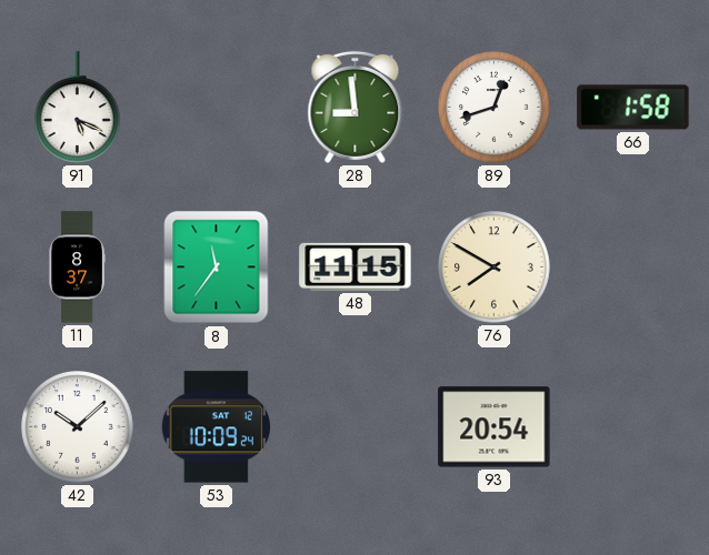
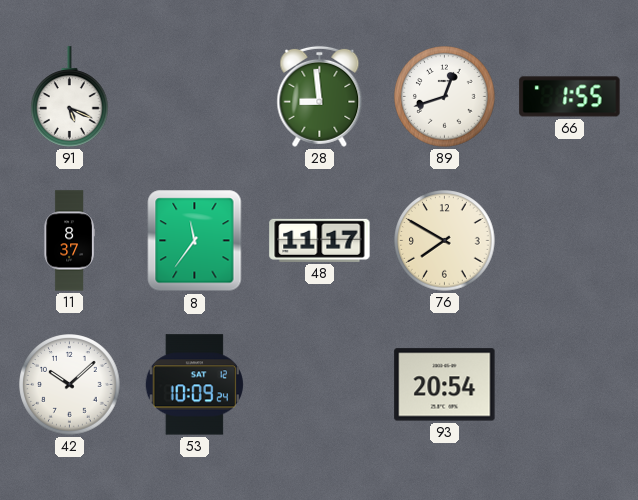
66: 1:58 -> 1:55
48: 11:15 -> 11:17
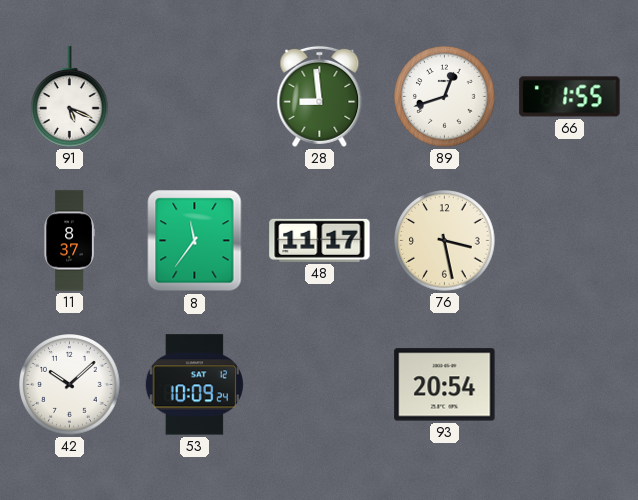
76: 7:50 -> 3:28
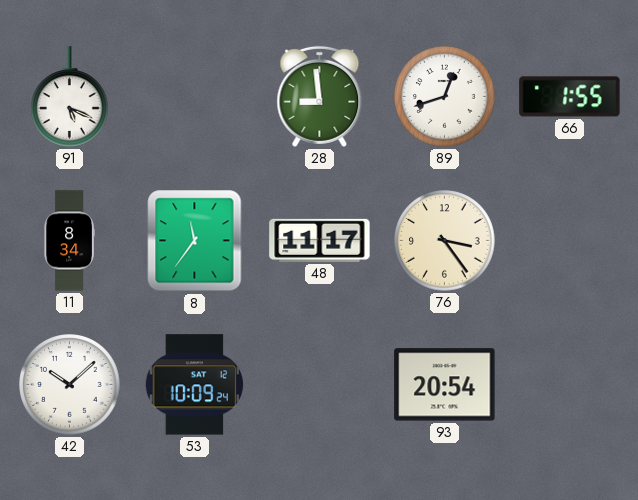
11: 8:37 -> 8:34
76: 3:28 -> 3:24
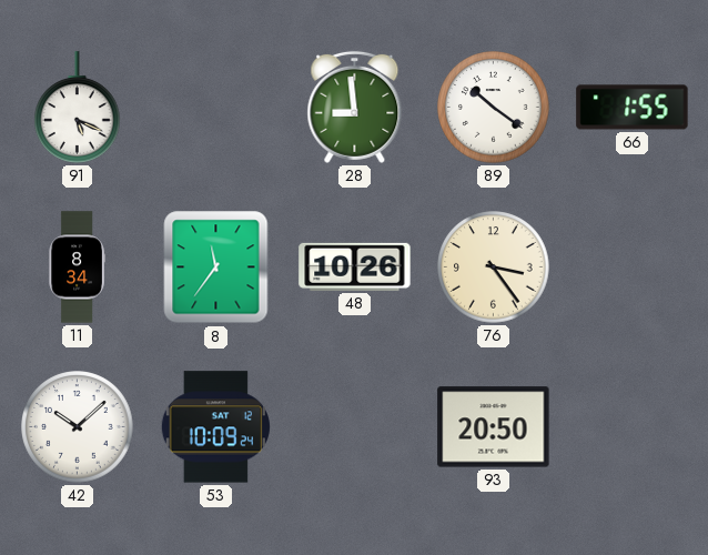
89: 12:42 -> 10:21
48: 11:17 -> 10:26
93: 20:54 -> 20:50
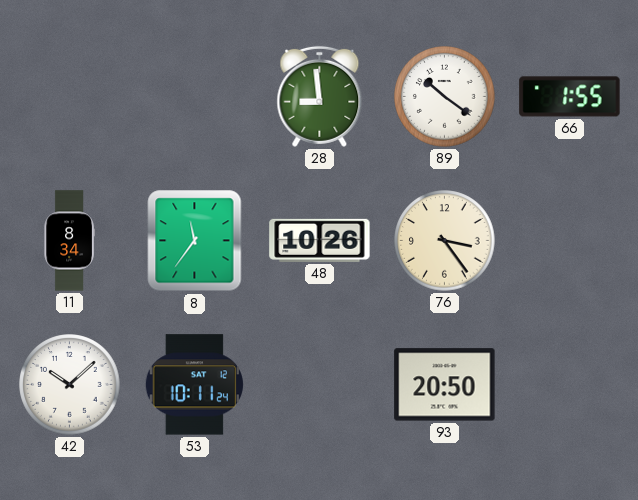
91: 5:19 -> none
53: 10:09 -> 10:11
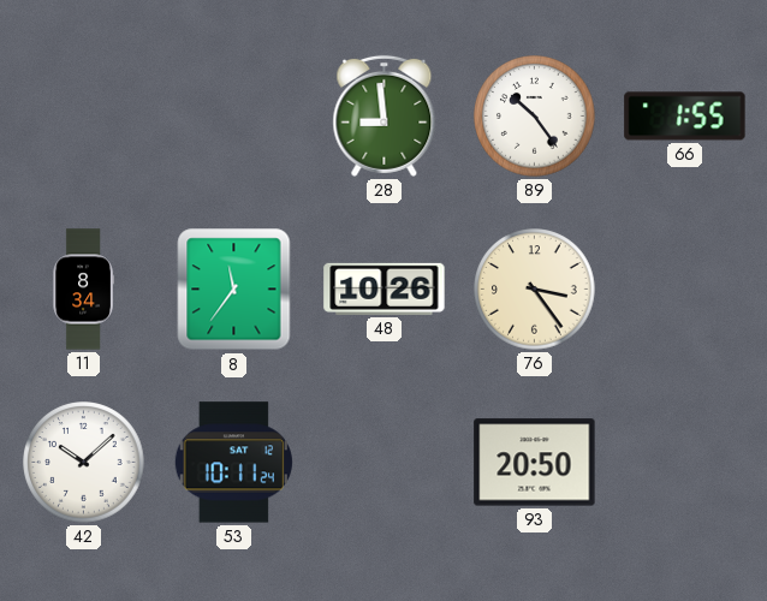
89: 10:21 -> 10:24
